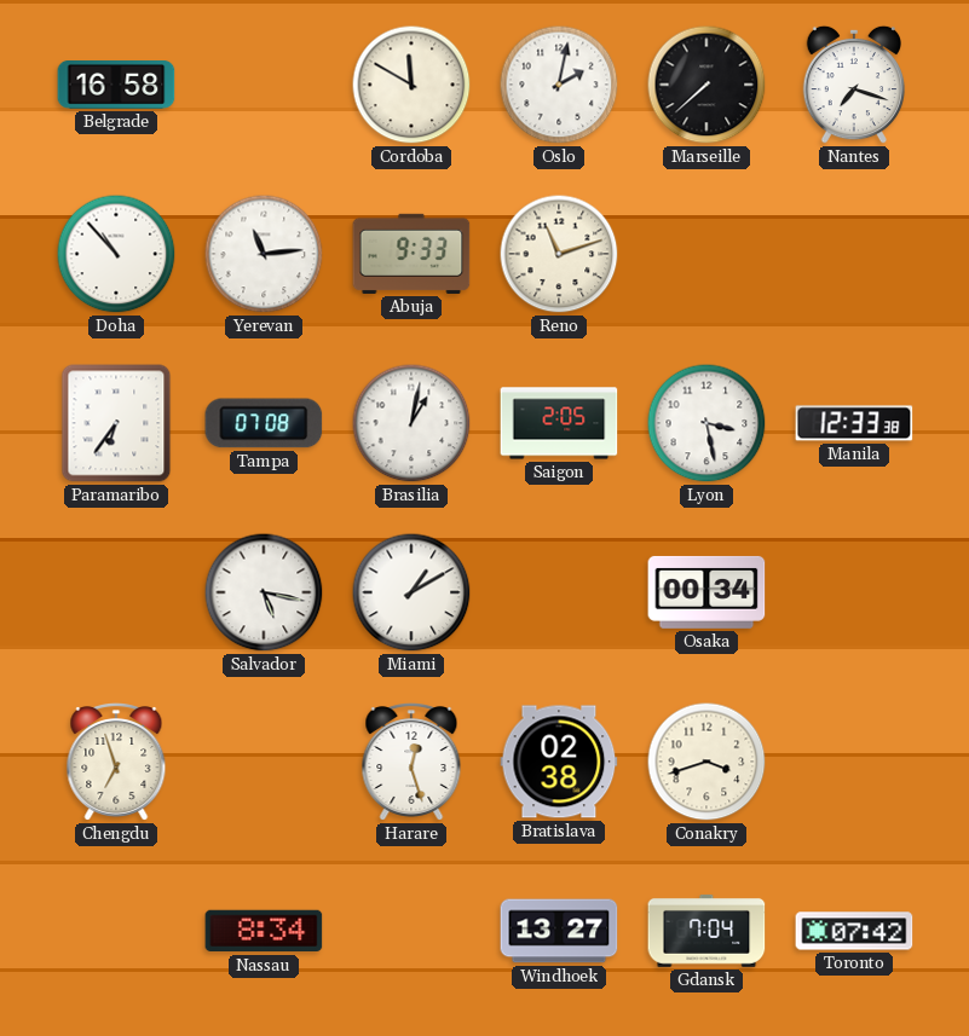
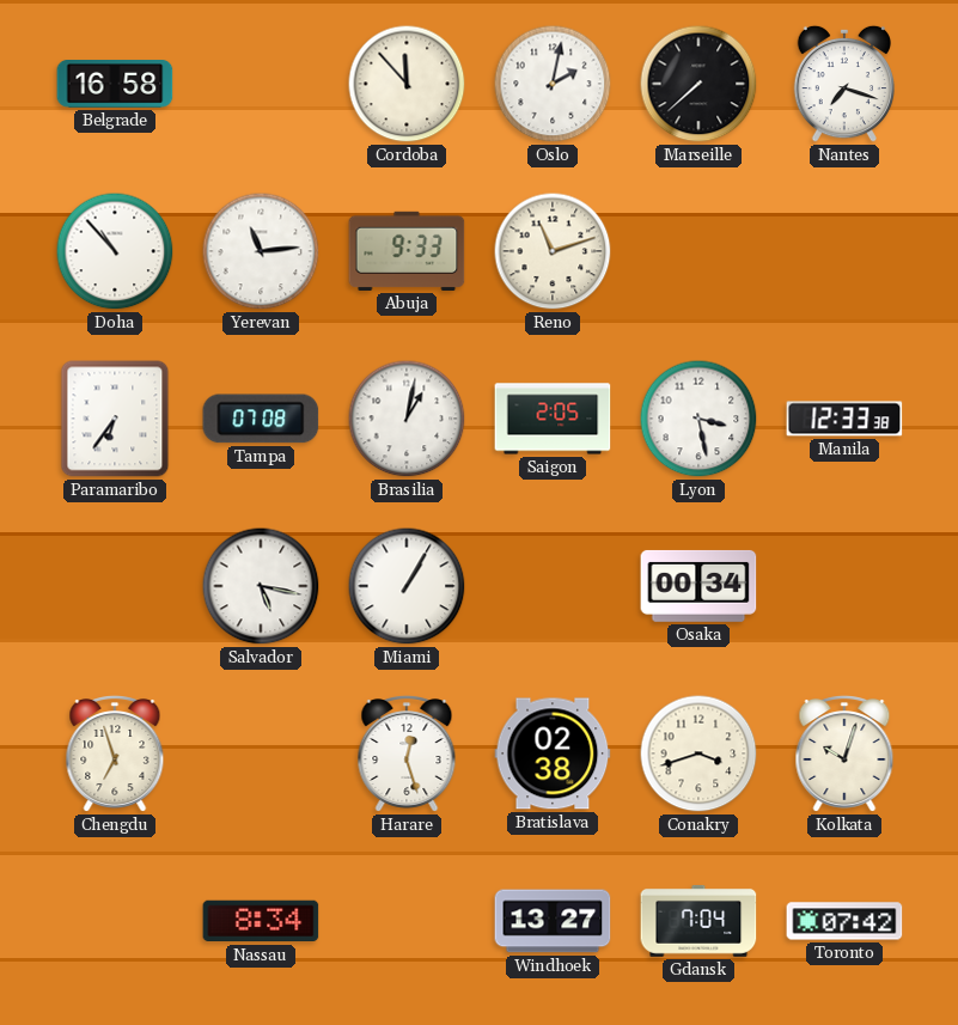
Cordoba: 11:50 -> 11:53
Miami: 1:10 -> 1:05
Kolkata: none -> 10:03
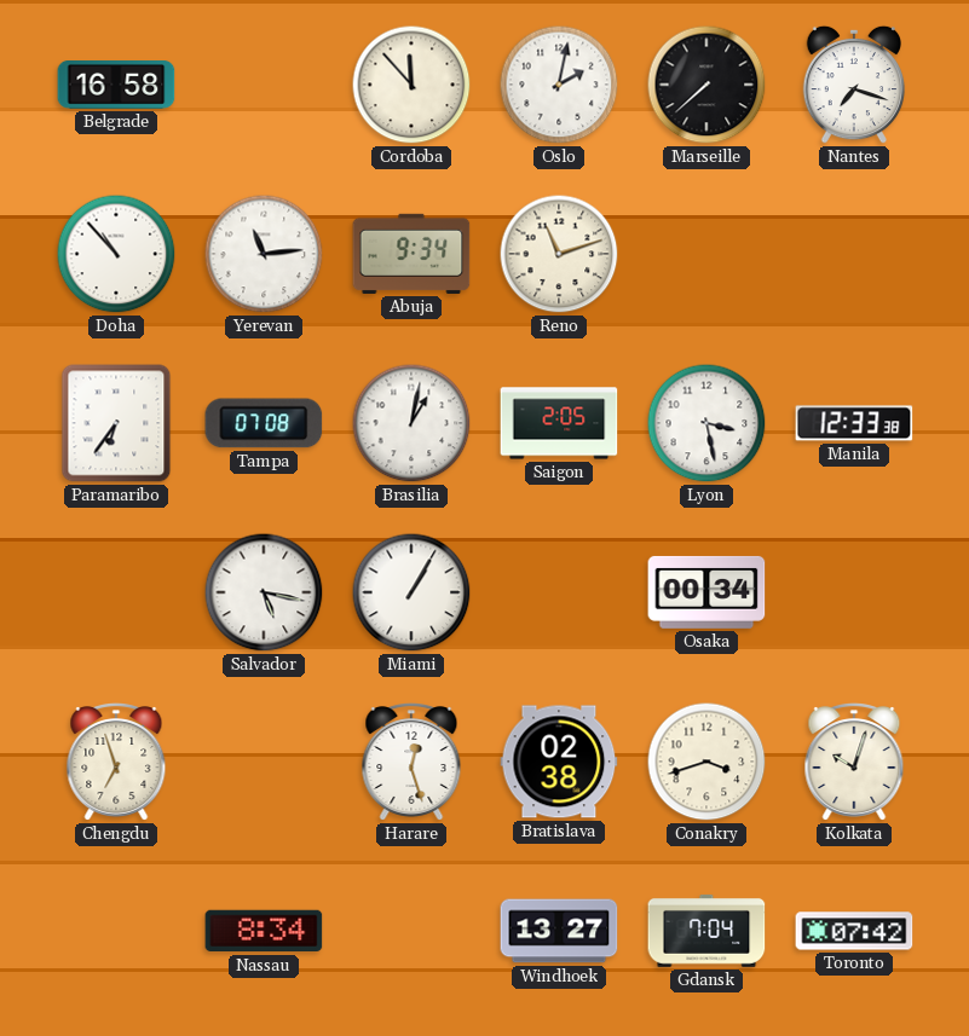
Abuja: 9:33 -> 9:34
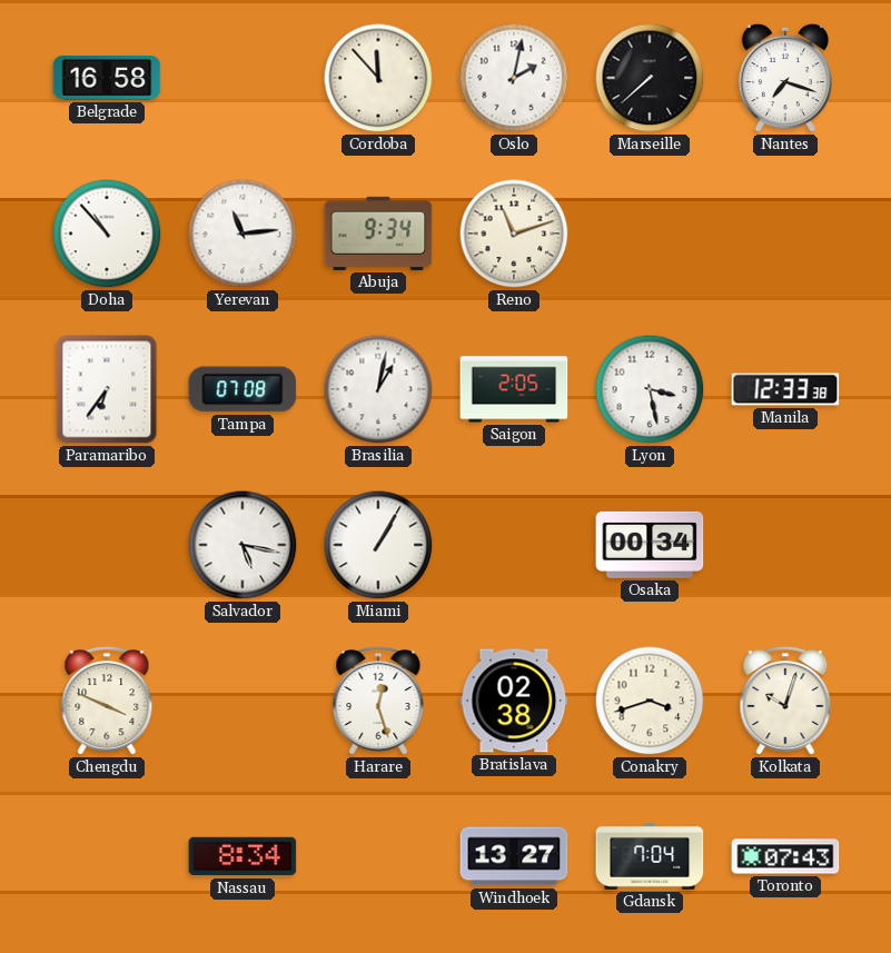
Chengdu: 6:57 -> 3:49
Toronto: 07:42 -> 07:43
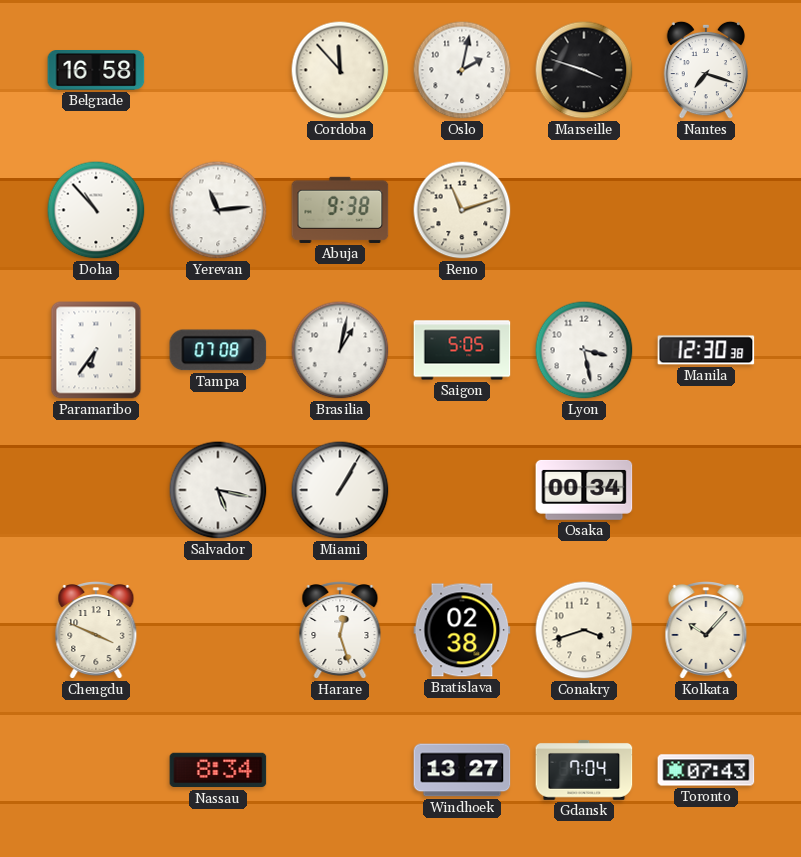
Marseille: 7:38 -> 3:48
Abuja: 9:34 -> 9:38
Saigon: 2:05 -> 5:05
Manila: 12:33 -> 12:30
Kolkata: 10:03 -> 10:07
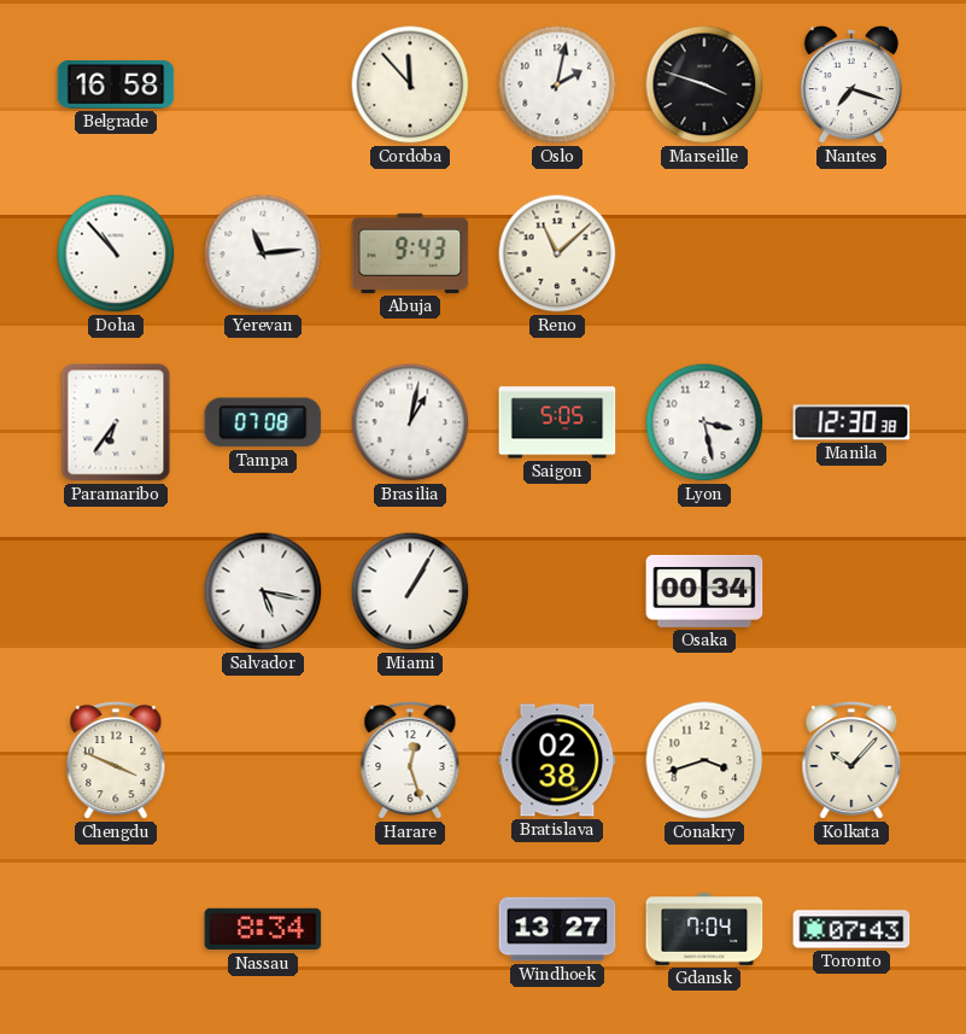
Abuja: 9:38 -> 9:43
Reno: 11:12 -> 11:08
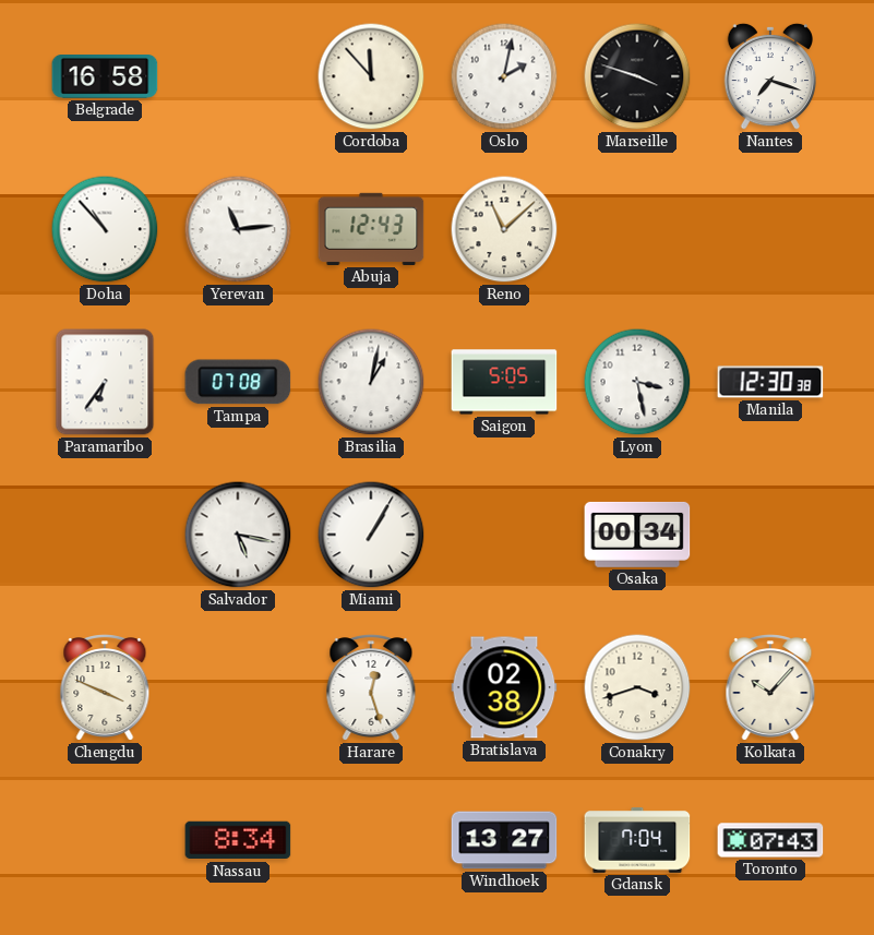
Abuja: 9:43 -> 12:43
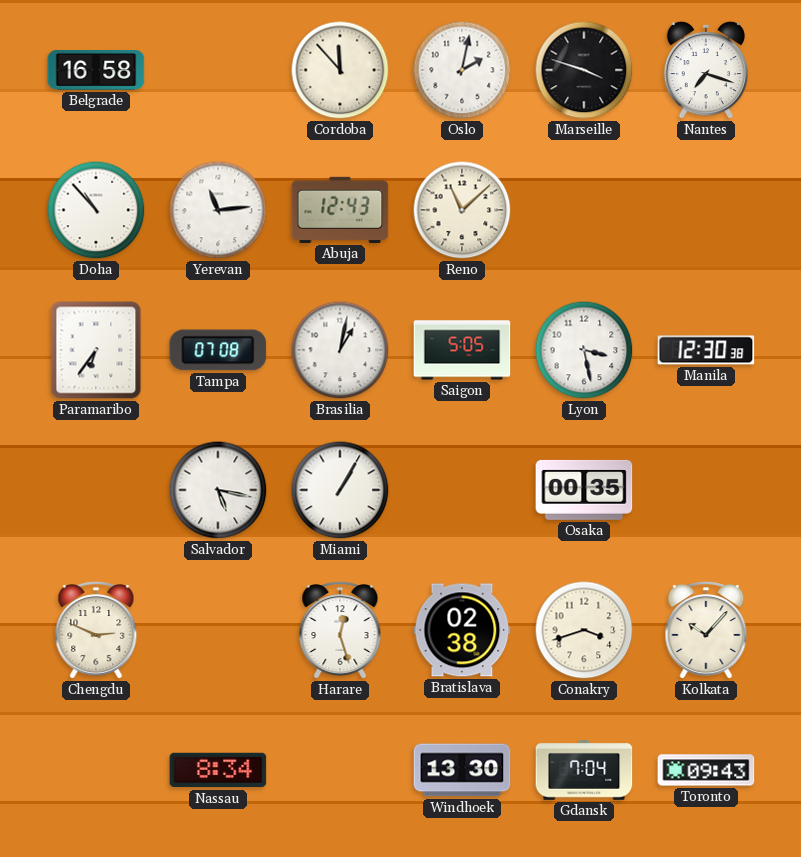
Osaka: 00:34 -> 00:35
Chengdu: 3:49 -> 2:49
Windhoek: 13:27 -> 13:30
Toronto: 07:43 -> 09:43
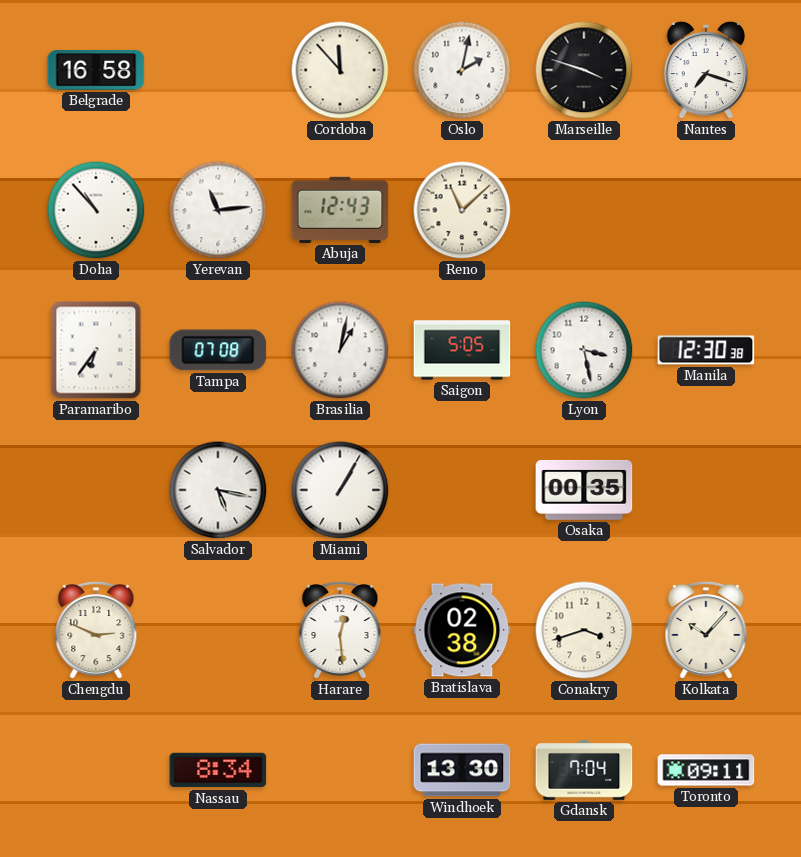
Harare: 12:27 -> 12:29
Toronto: 09:43 -> 09:11
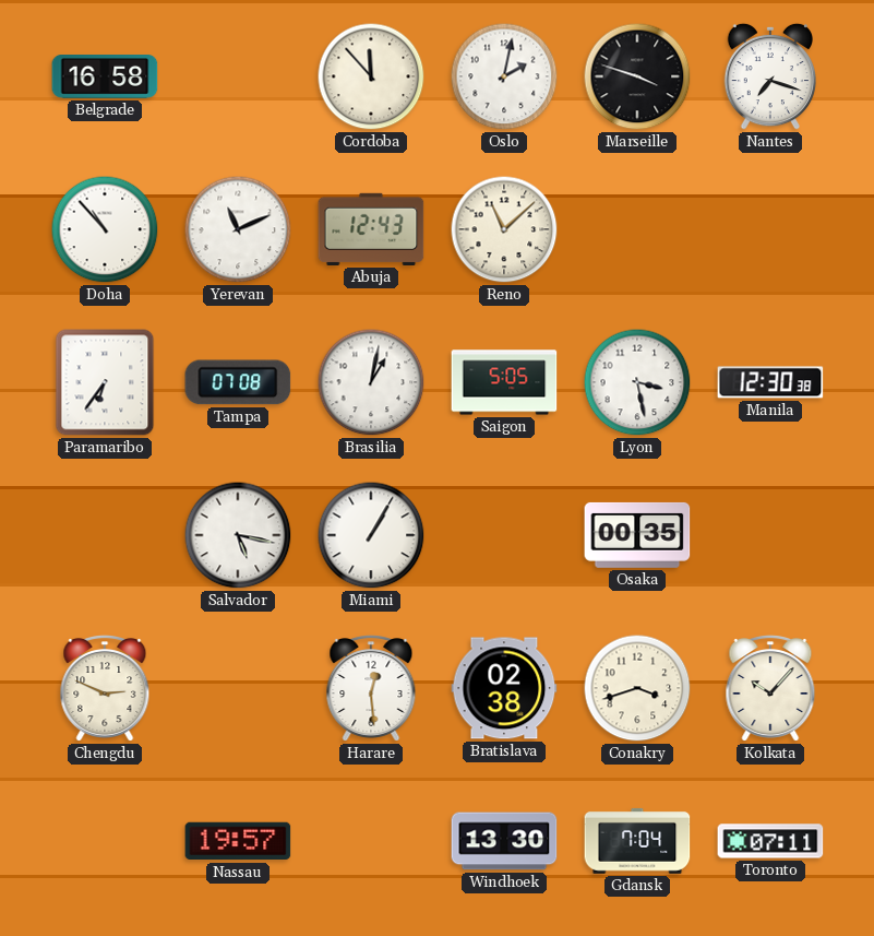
Yerevan: 11:14 -> 11:11
Nassau: 8:34 -> 19:57
Toronto: 09:11 -> 07:11
